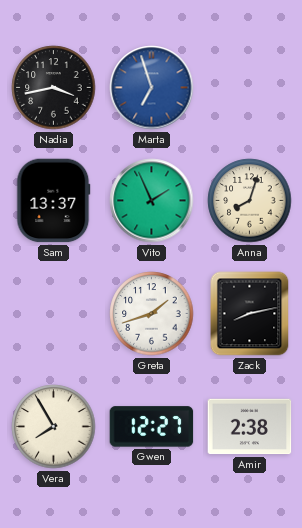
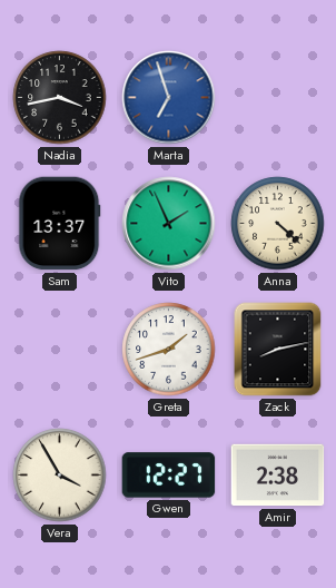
Anna: 8:03 -> 4:22
Vera: 7:55 -> 3:55
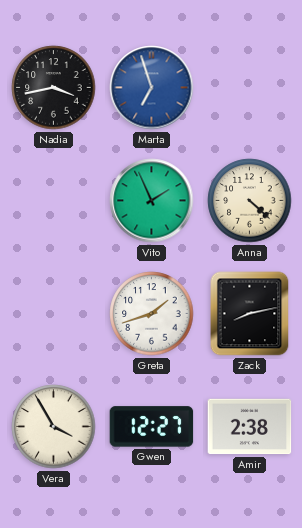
Sam: 13:37 -> none
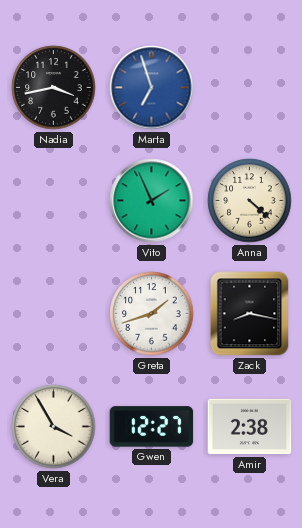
Zack: 8:13 -> 8:17
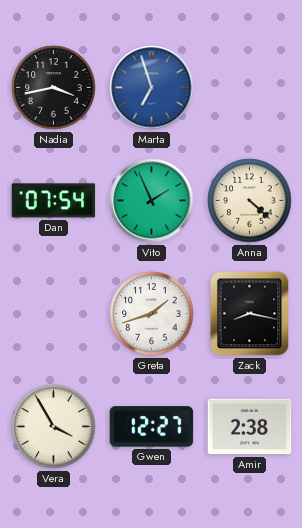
Dan: none -> 07:54
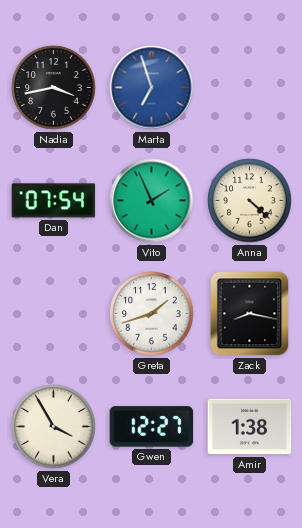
Amir: 2:38 -> 1:38
